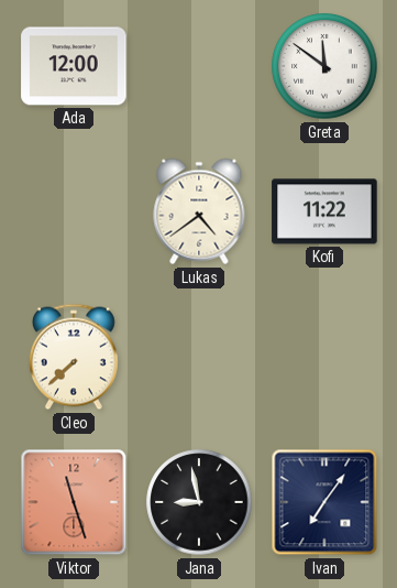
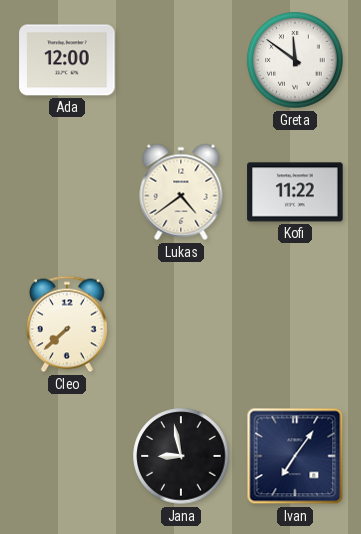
Viktor: 11:27 -> none
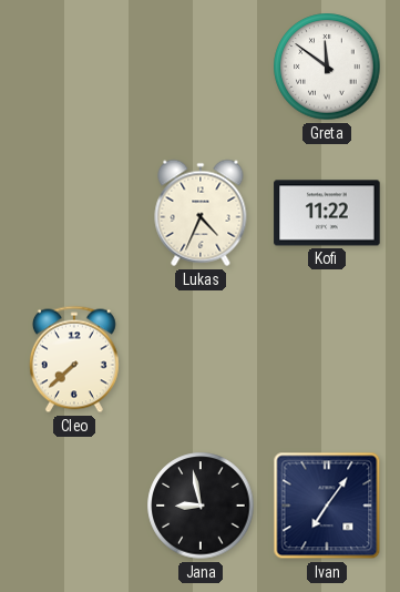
Ada: 12:00 -> none
Lukas: 4:39 -> 4:34
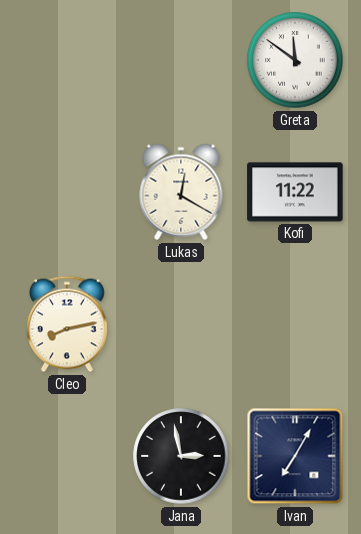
Lukas: 4:34 -> 12:20
Cleo: 7:38 -> 8:13
Jana: 8:58 -> 2:58
Ivan: 7:06 -> 7:05
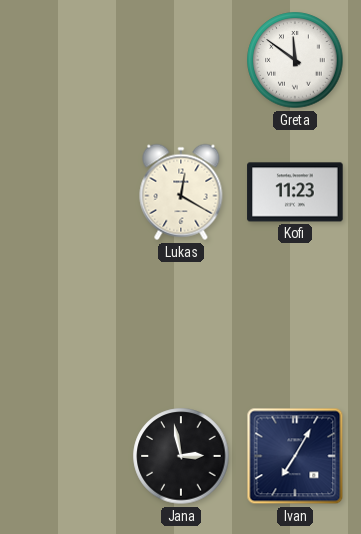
Kofi: 11:22 -> 11:23
Cleo: 8:13 -> none
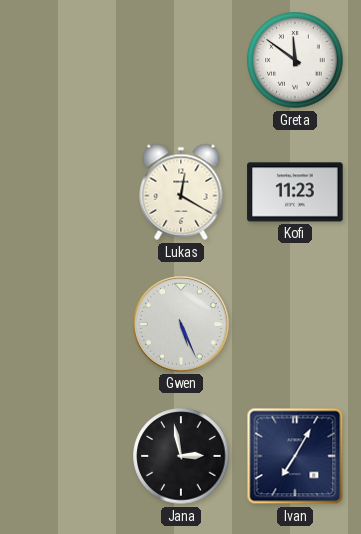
Gwen: none -> 5:26
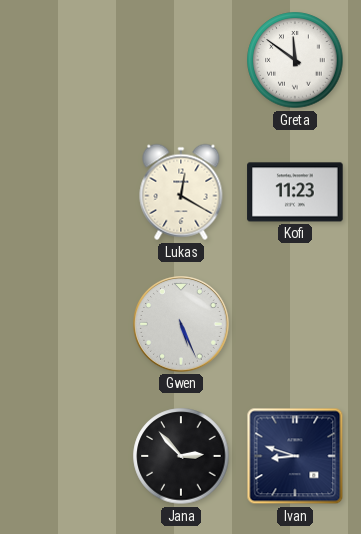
Jana: 2:58 -> 2:53
Ivan: 7:05 -> 8:48
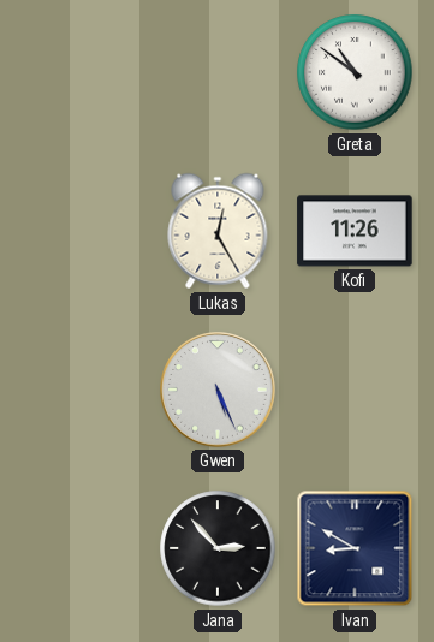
Greta: 11:51 -> 10:51
Lukas: 12:20 -> 12:25
Kofi: 11:23 -> 11:26
Ivan: 8:48 -> 8:50
